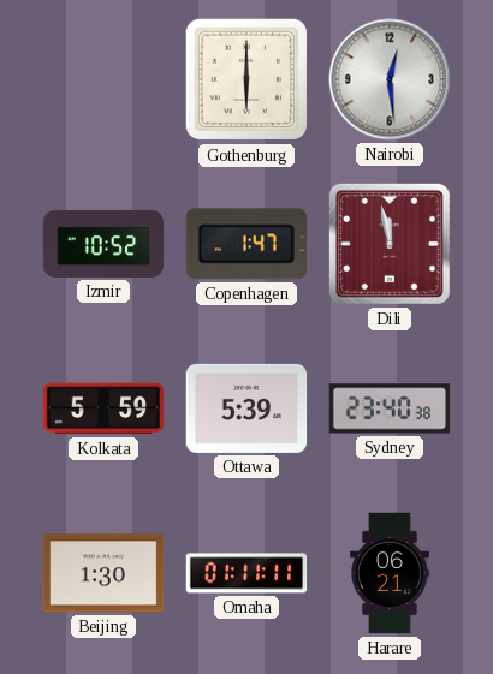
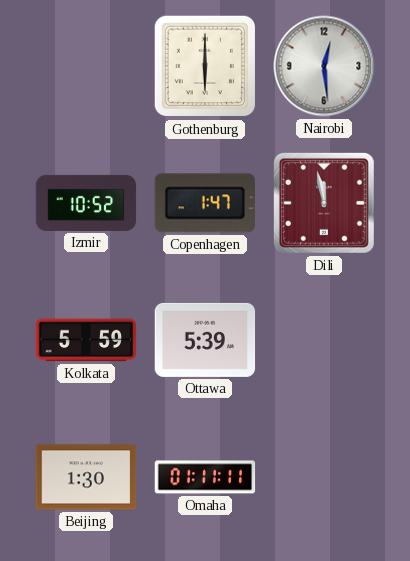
Sydney: 23:40 -> none
Harare: 06:21 -> none
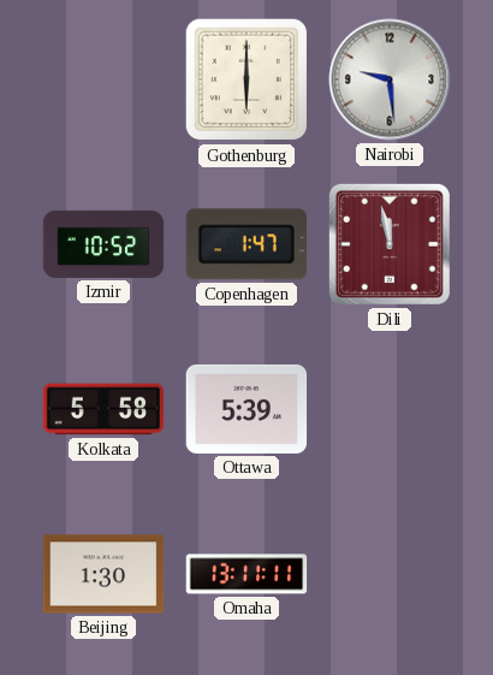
Nairobi: 12:29 -> 9:29
Kolkata: 5:59 -> 5:58
Omaha: 01:11 -> 13:11
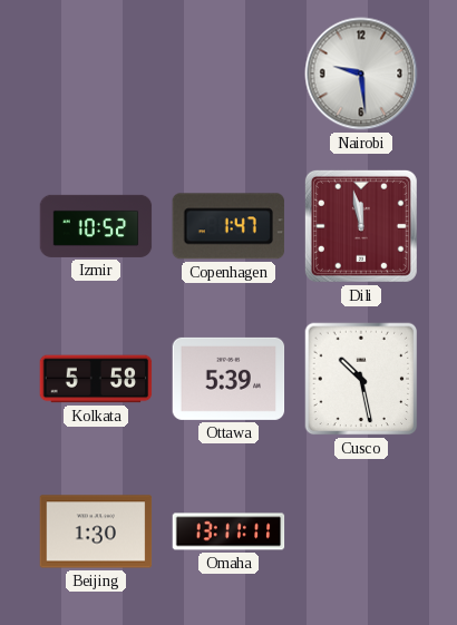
Gothenburg: 6:00 -> none
Cusco: none -> 10:28
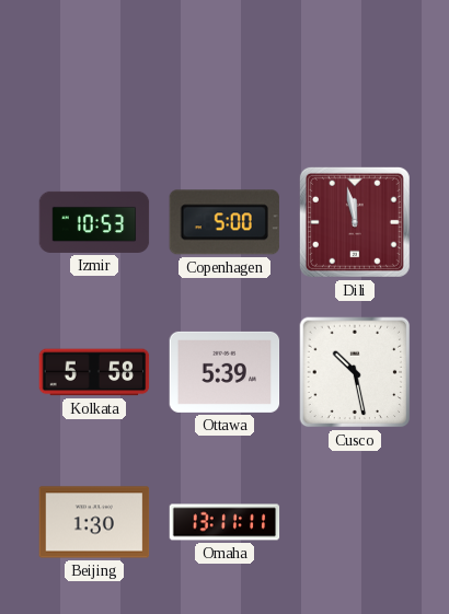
Nairobi: 9:29 -> none
Izmir: 10:52 -> 10:53
Copenhagen: 1:47 -> 5:00
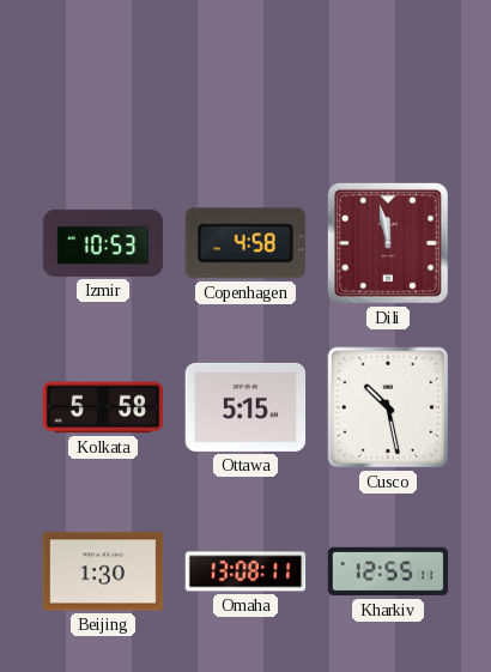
Copenhagen: 5:00 -> 4:58
Ottawa: 5:39 -> 5:15
Omaha: 13:11 -> 13:08
Kharkiv: none -> 12:55
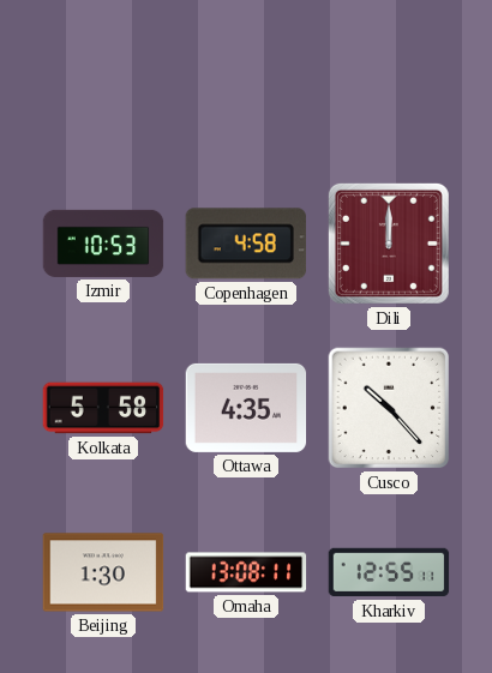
Dili: 11:58 -> 12:00
Ottawa: 5:15 -> 4:35
Cusco: 10:28 -> 10:23
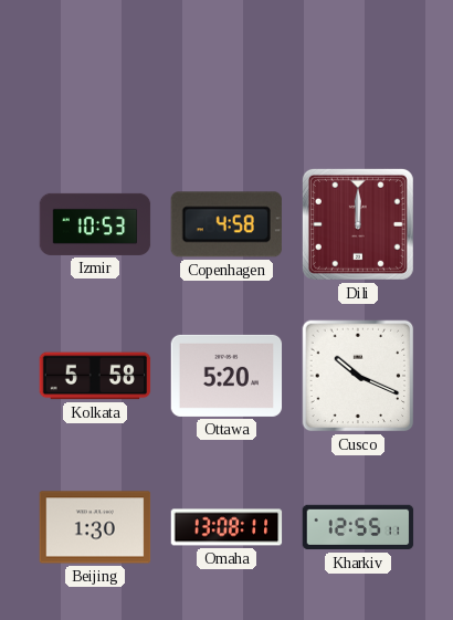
Ottawa: 4:35 -> 5:20
Cusco: 10:23 -> 10:19
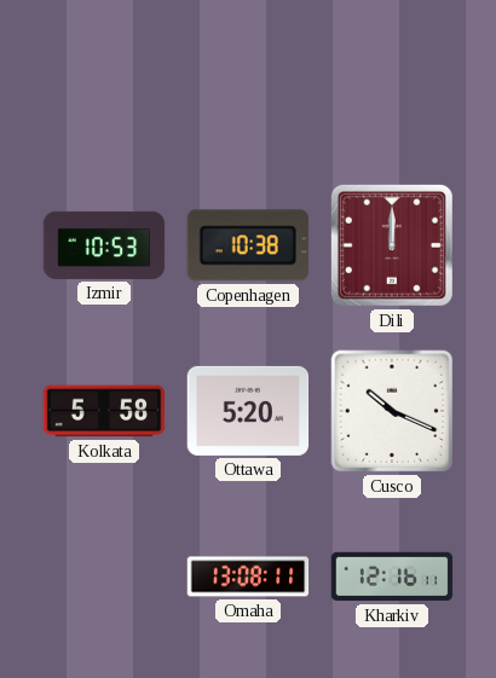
Copenhagen: 4:58 -> 10:38
Beijing: 1:30 -> none
Kharkiv: 12:55 -> 12:16
